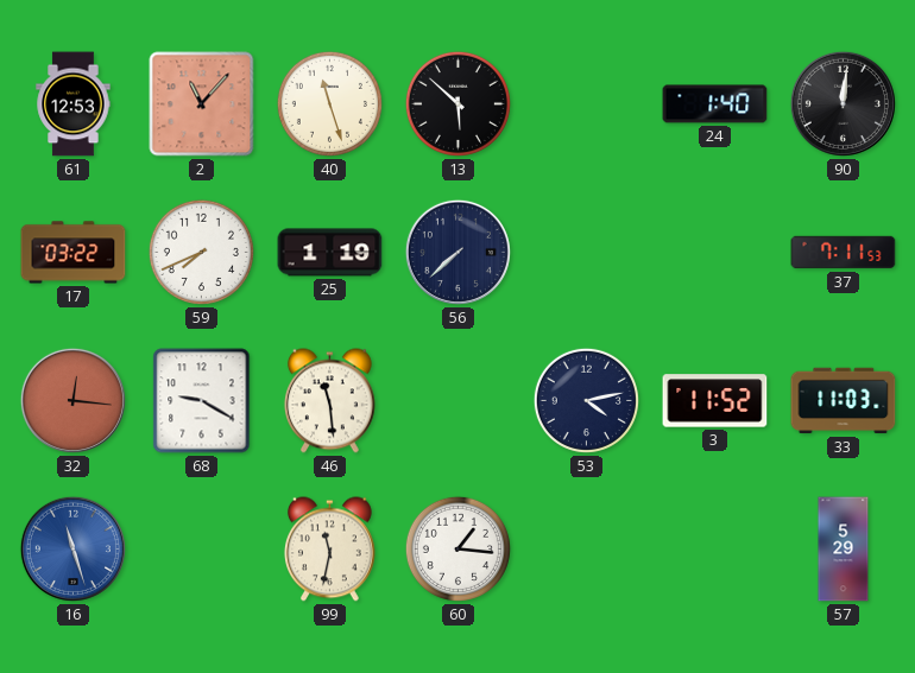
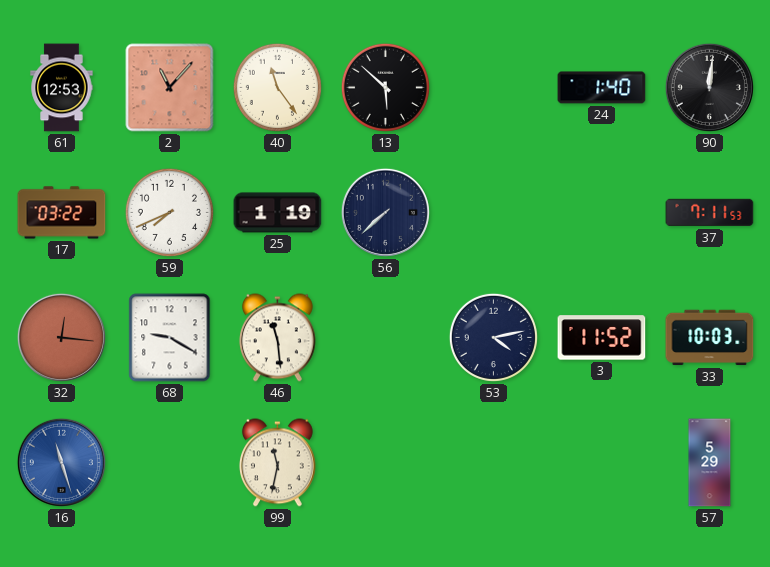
40: 11:27 -> 11:24
33: 11:03 -> 10:03
60: 1:16 -> none
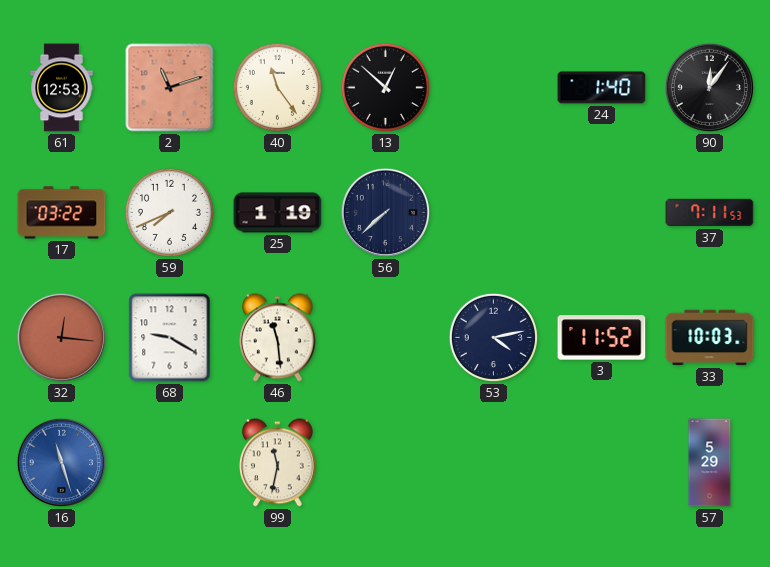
2: 11:07 -> 11:12
13: 5:52 -> 12:52
90: 12:01 -> 12:06
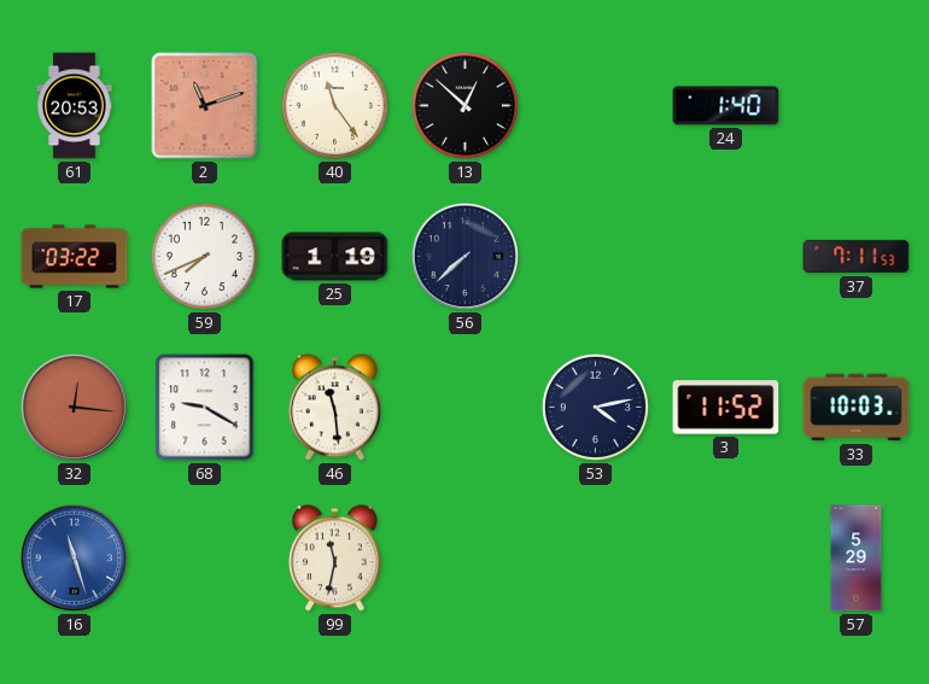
61: 12:53 -> 20:53
90: 12:06 -> none
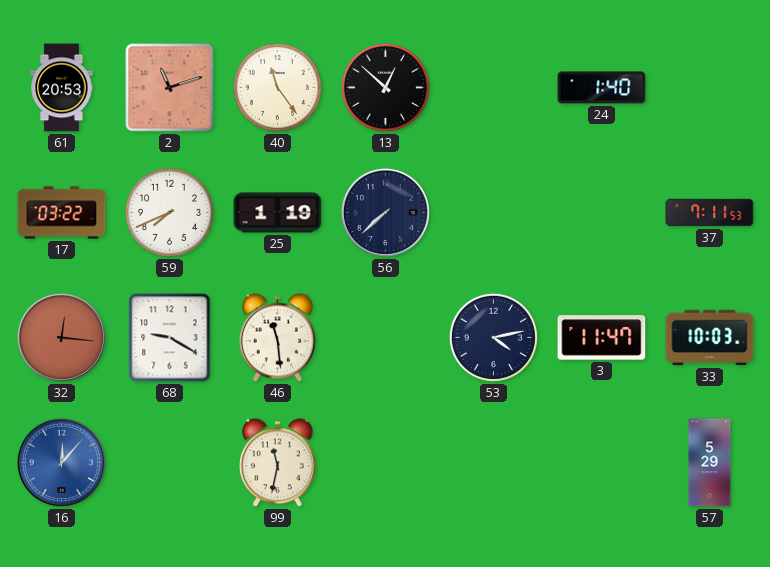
3: 11:52 -> 11:47
16: 11:27 -> 12:07
